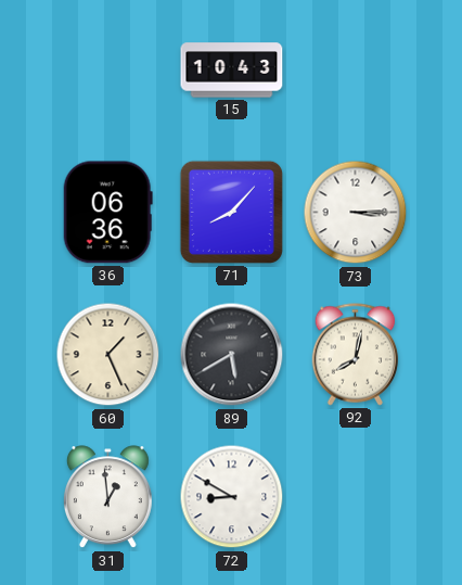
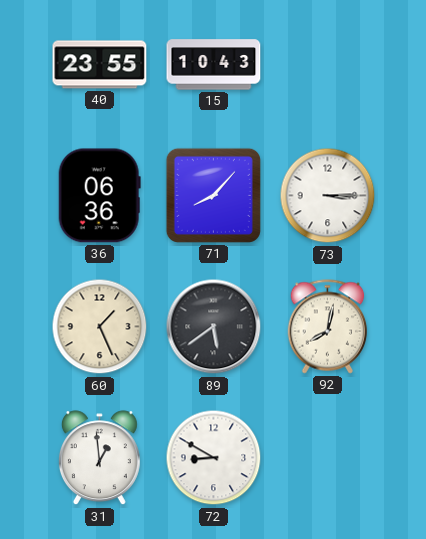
40: none -> 23:55
89: 5:40 -> 5:39
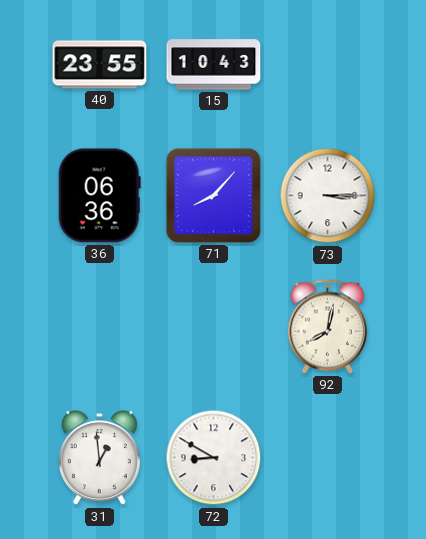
60: 1:26 -> none
89: 5:39 -> none
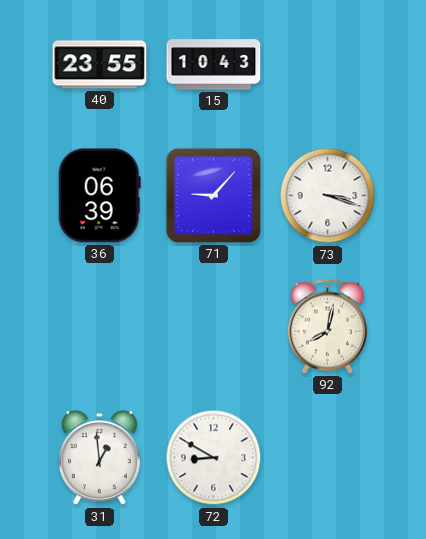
36: 06:36 -> 06:39
71: 8:07 -> 9:07
73: 3:15 -> 3:18
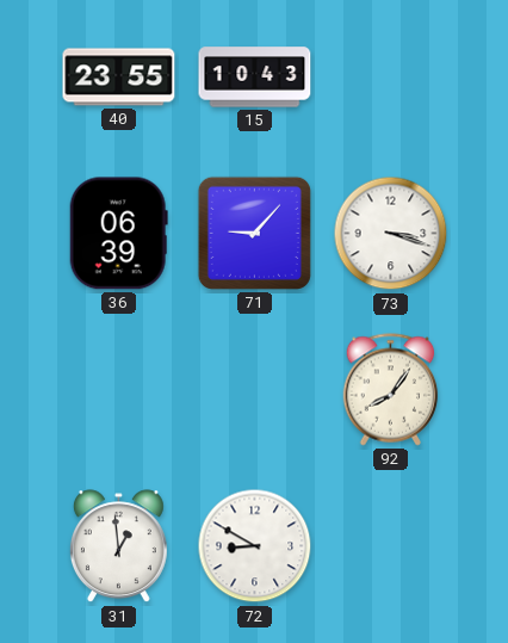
92: 8:02 -> 8:06
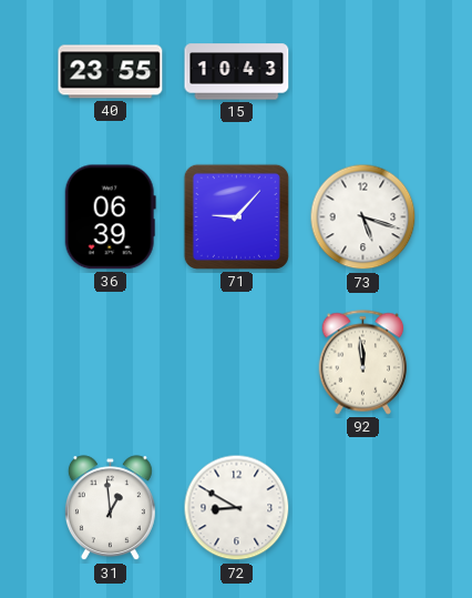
73: 3:18 -> 5:18
92: 8:06 -> 11:59
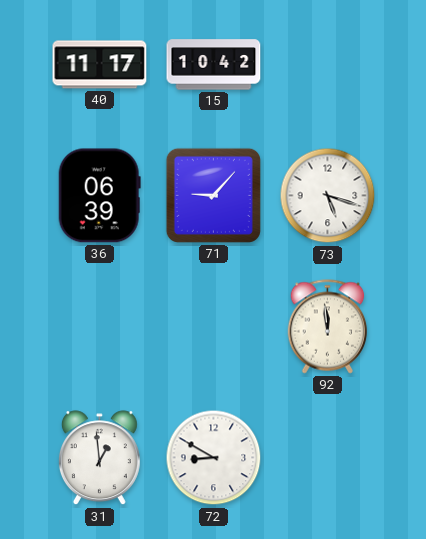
40: 23:55 -> 11:17
15: 10:43 -> 10:42
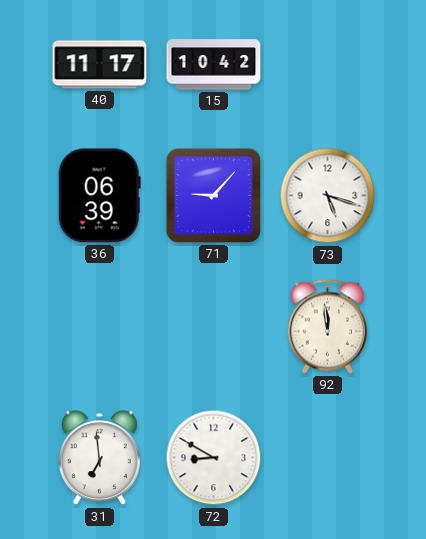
31: 12:59 -> 6:59
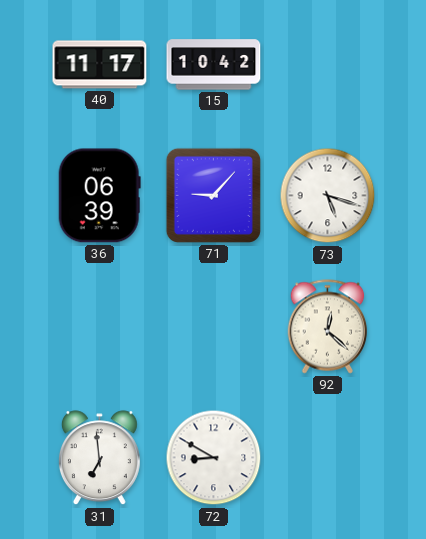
92: 11:59 -> 12:22
